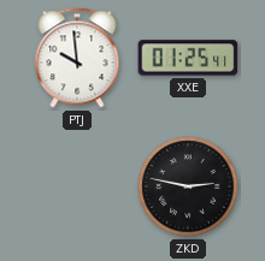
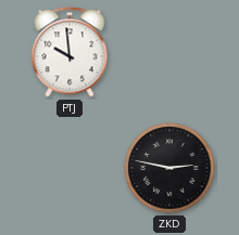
XXE: 01:25 -> none
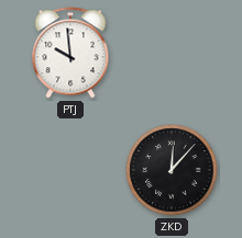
ZKD: 2:47 -> 12:07
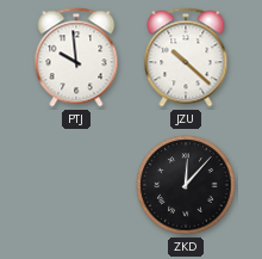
JZU: none -> 10:22
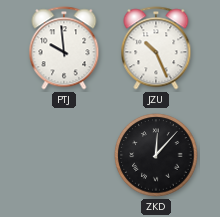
JZU: 10:22 -> 10:26
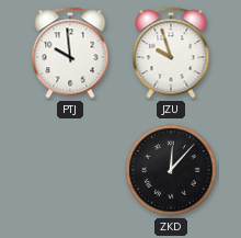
JZU: 10:26 -> 9:57
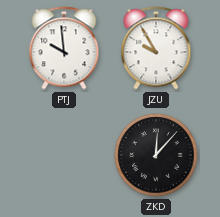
JZU: 9:57 -> 9:55
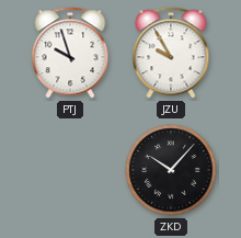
PTJ: 9:59 -> 9:57
ZKD: 12:07 -> 10:07
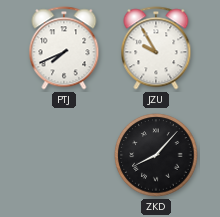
PTJ: 9:57 -> 7:41
ZKD: 10:07 -> 8:07
